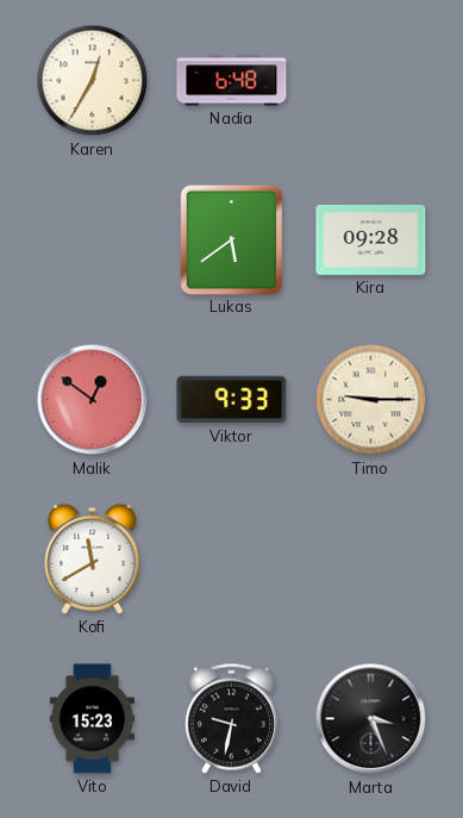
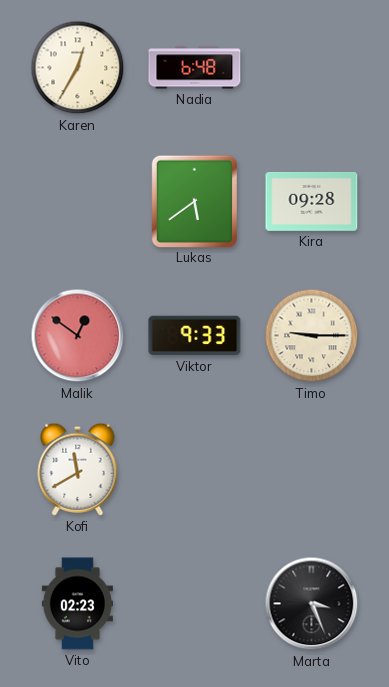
Vito: 15:23 -> 02:23
David: 9:32 -> none
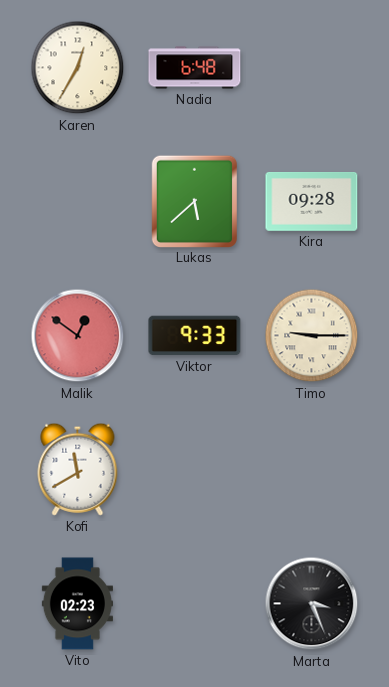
Lukas: 5:39 -> 5:38
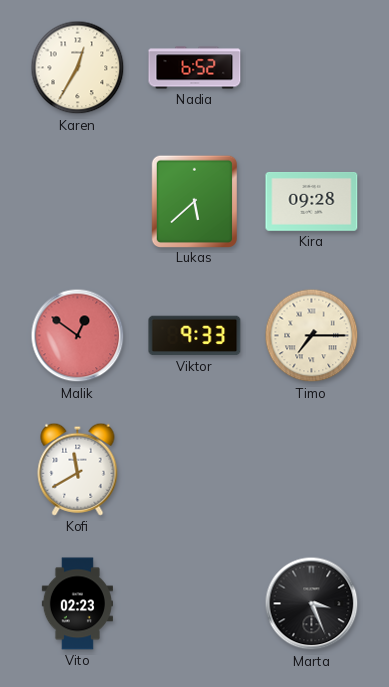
Nadia: 6:48 -> 6:52
Timo: 9:15 -> 7:15
